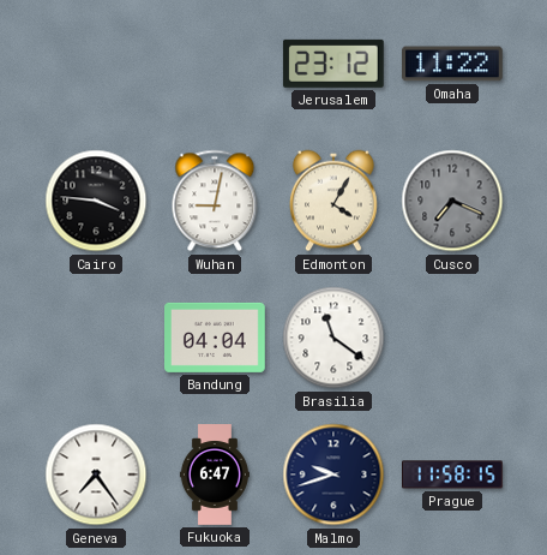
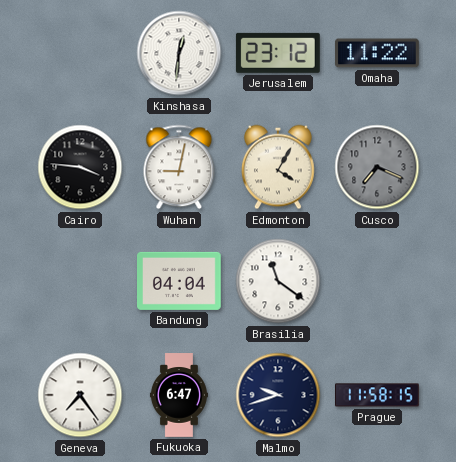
Kinshasa: none -> 12:31
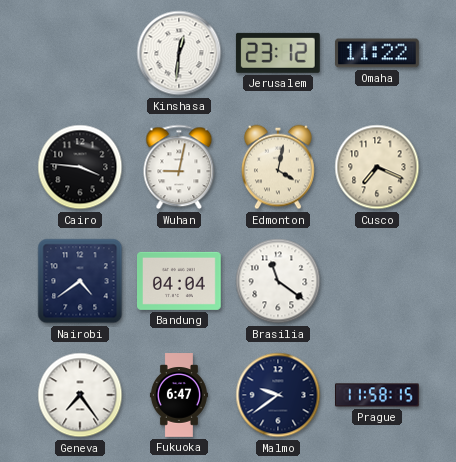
Edmonton: 4:05 -> 4:02
Cusco dial: grey -> cream
Nairobi: none -> 4:39
Malmo: 9:42 -> 9:39
